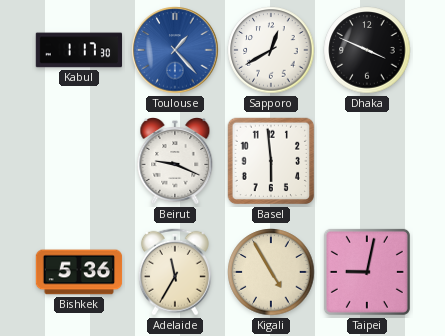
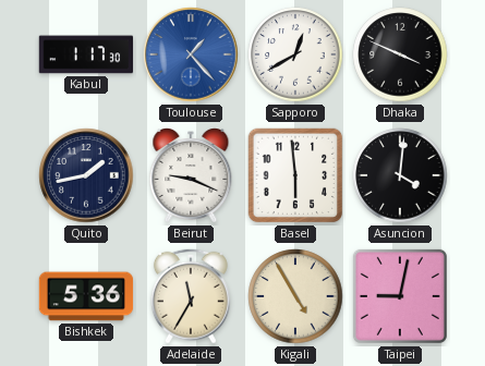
Quito: none -> 1:43
Asuncion: none -> 4:01
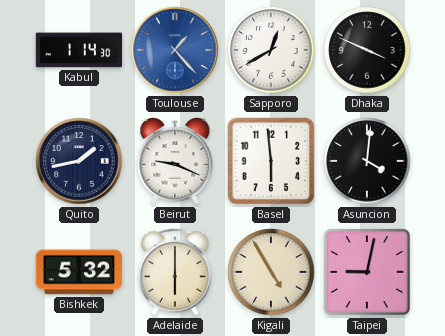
Kabul: 1:17 -> 1:14
Bishkek: 5:36 -> 5:32
Adelaide: 11:35 -> 6:00
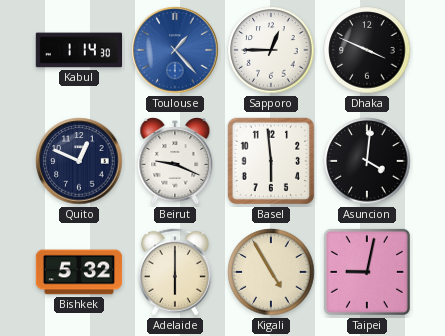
Sapporo: 12:40 -> 12:45
Quito: 1:43 -> 12:49
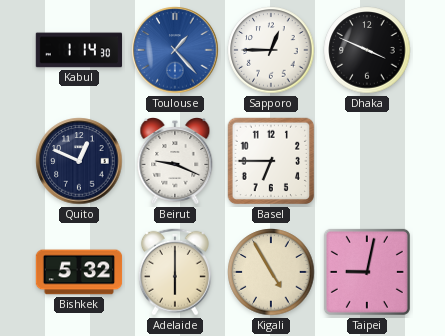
Basel: 5:59 -> 6:45
Asuncion: 4:01 -> none
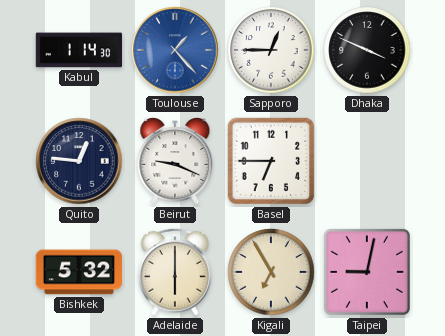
Quito: 12:49 -> 12:46
Kigali: 4:55 -> 6:55
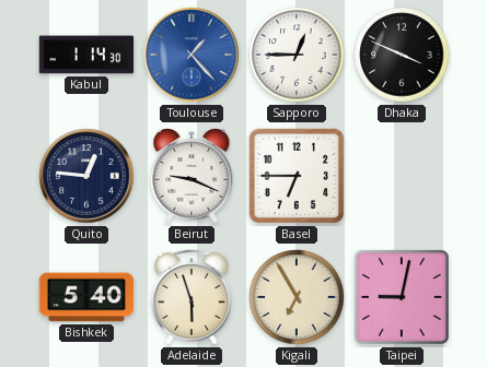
Bishkek: 5:32 -> 5:40
Adelaide: 6:00 -> 5:57
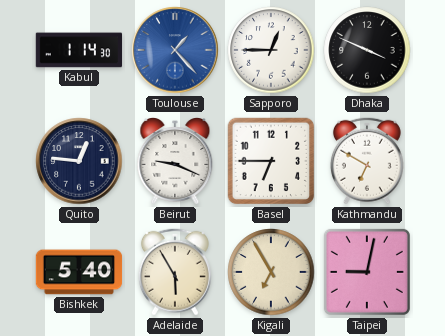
Kathmandu: none -> 6:50
Adelaide: 5:57 -> 5:55
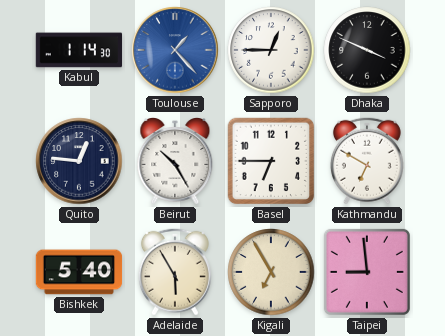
Beirut: 9:19 -> 10:25
Taipei: 9:02 -> 8:59
